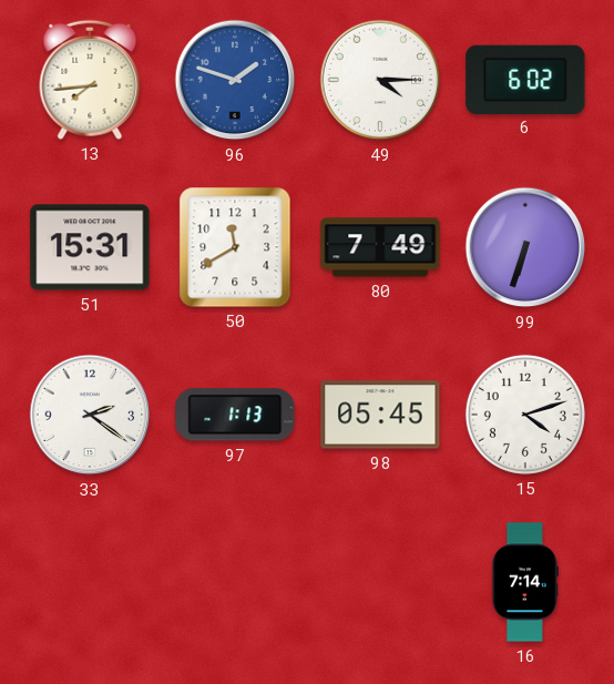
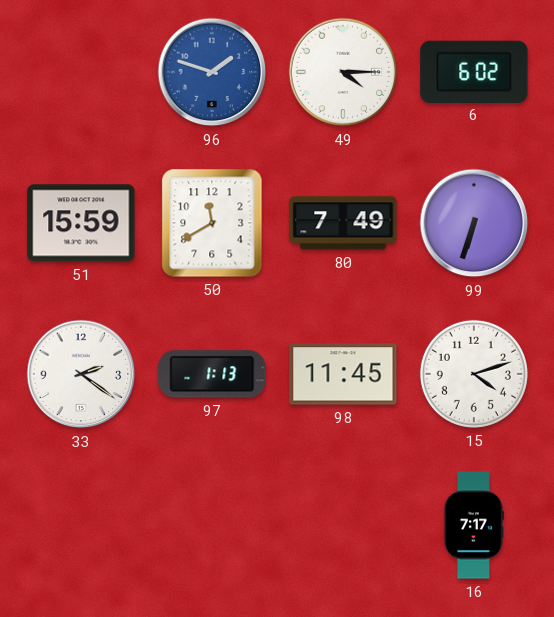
13: 7:44 -> none
51: 15:31 -> 15:59
98: 05:45 -> 11:45
16: 7:14 -> 7:17
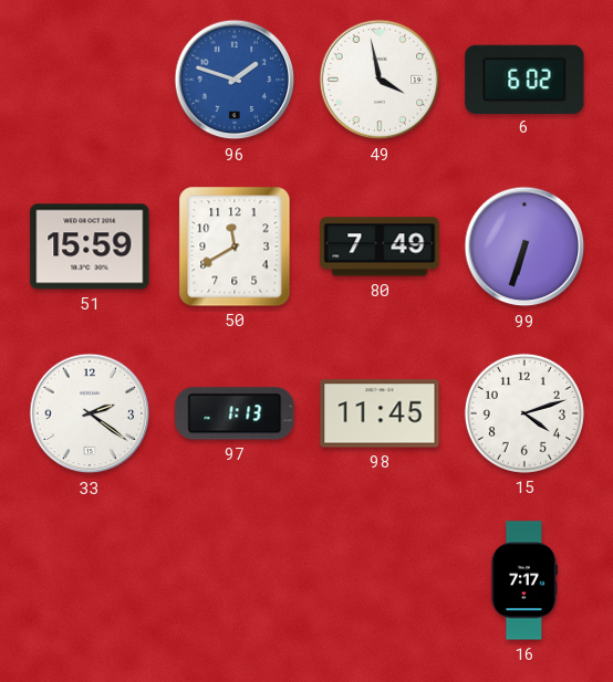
49: 4:15 -> 3:58
